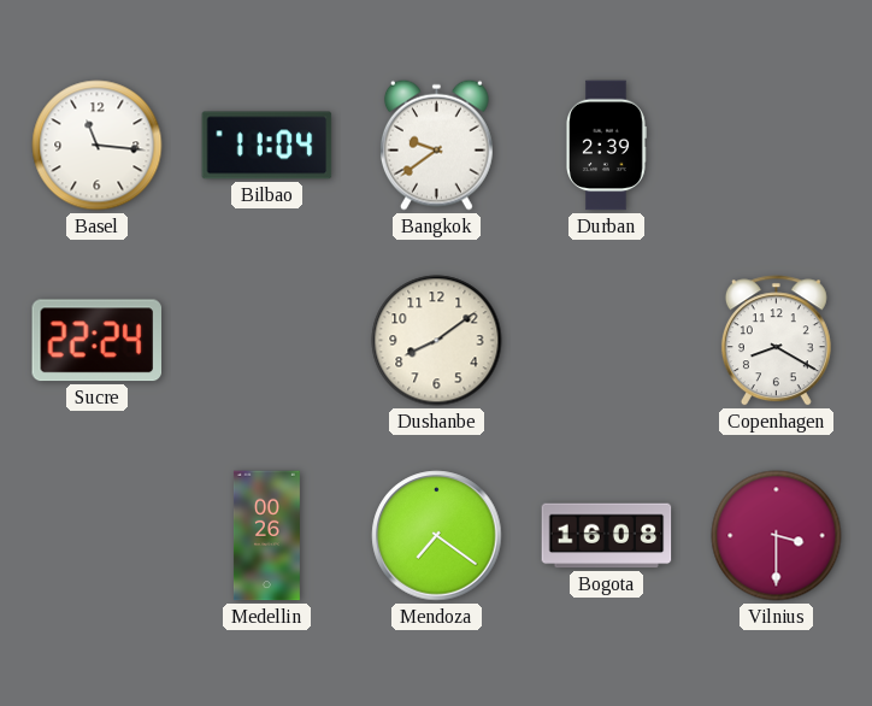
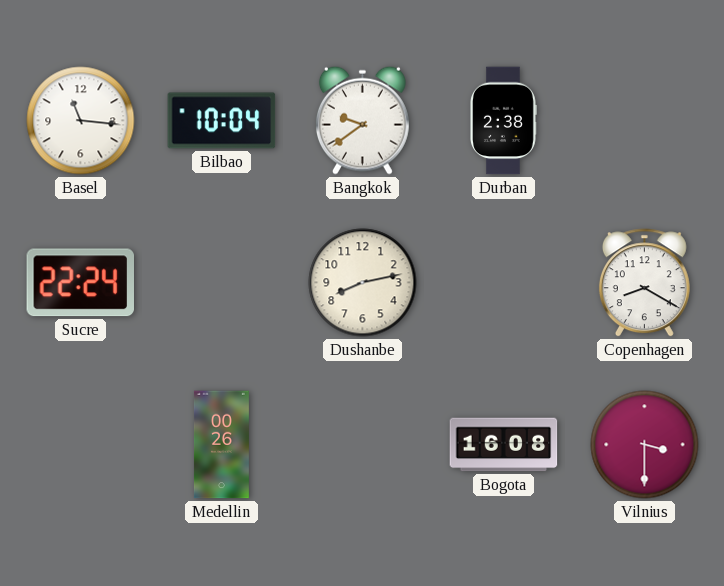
Bilbao: 11:04 -> 10:04
Durban: 2:39 -> 2:38
Dushanbe: 8:09 -> 8:13
Mendoza: 7:21 -> none
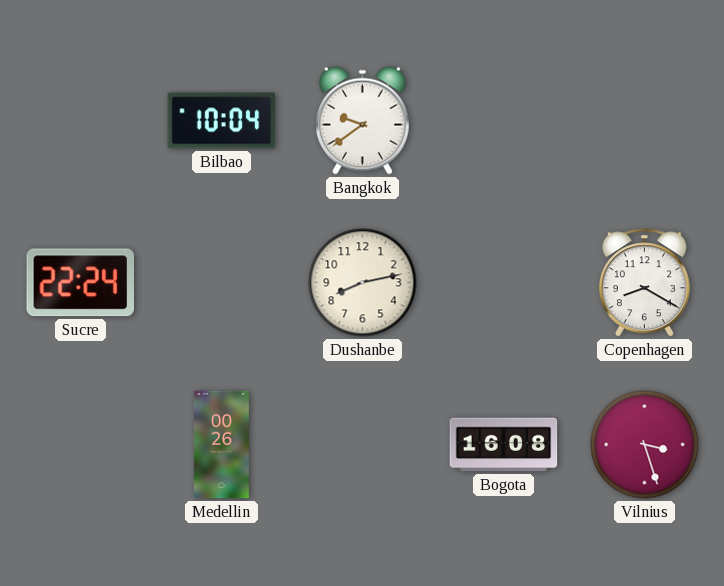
Basel: 11:16 -> none
Durban: 2:38 -> none
Vilnius: 3:30 -> 3:27
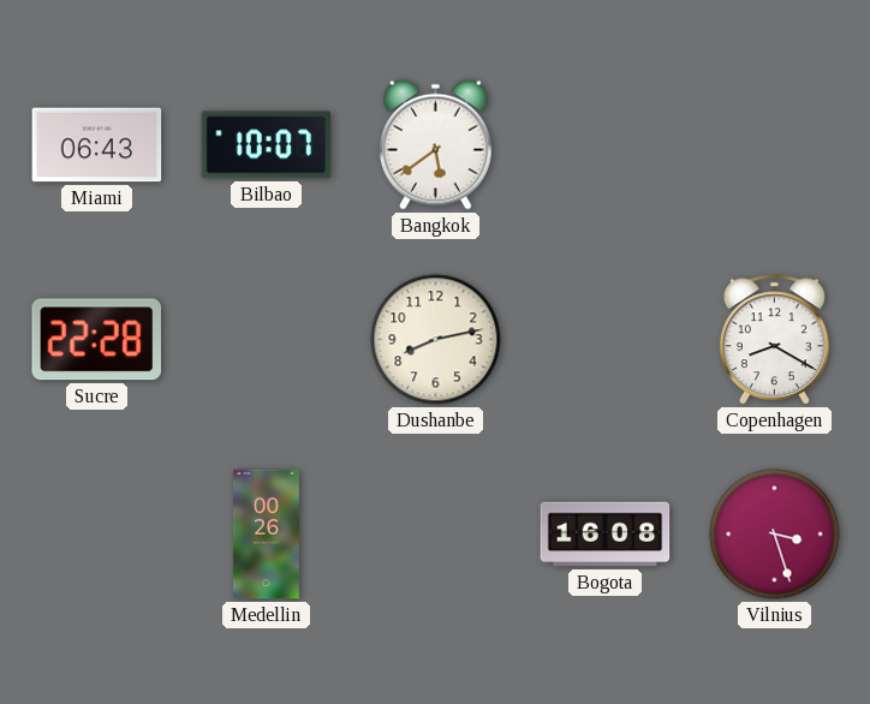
Miami: none -> 06:43
Bilbao: 10:04 -> 10:07
Bangkok: 9:39 -> 5:39
Sucre: 22:24 -> 22:28
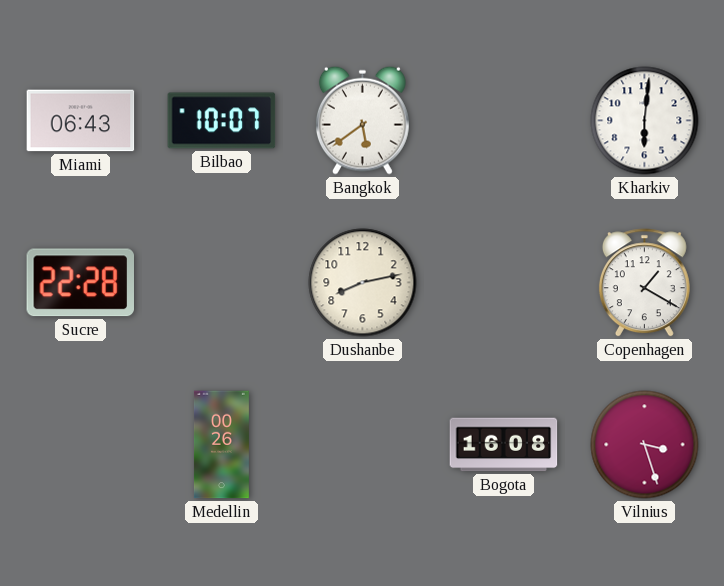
Kharkiv: none -> 6:01
Copenhagen: 8:20 -> 1:20
